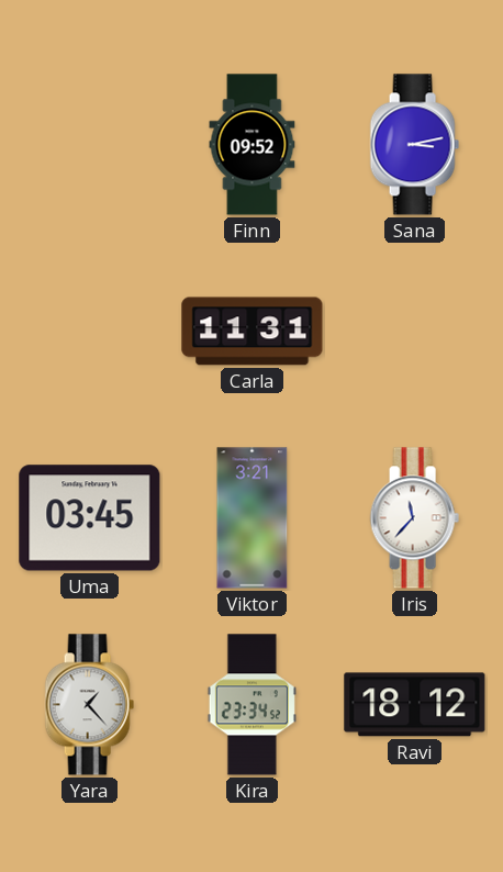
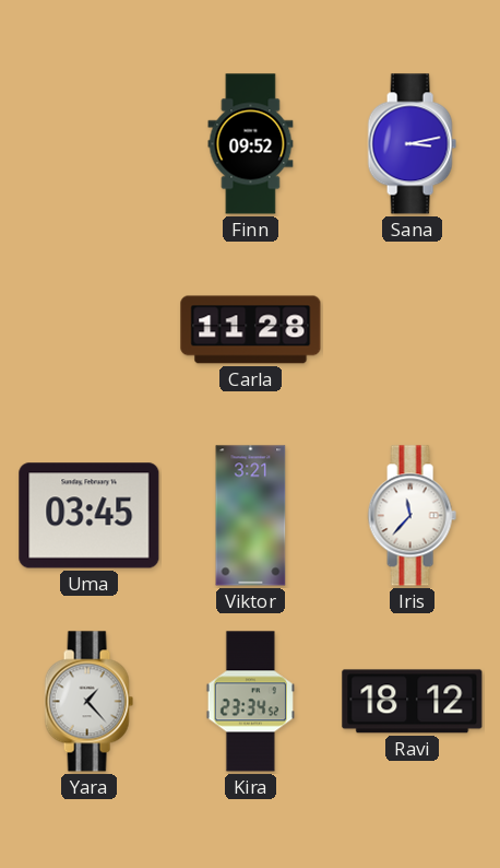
Carla: 11:31 -> 11:28
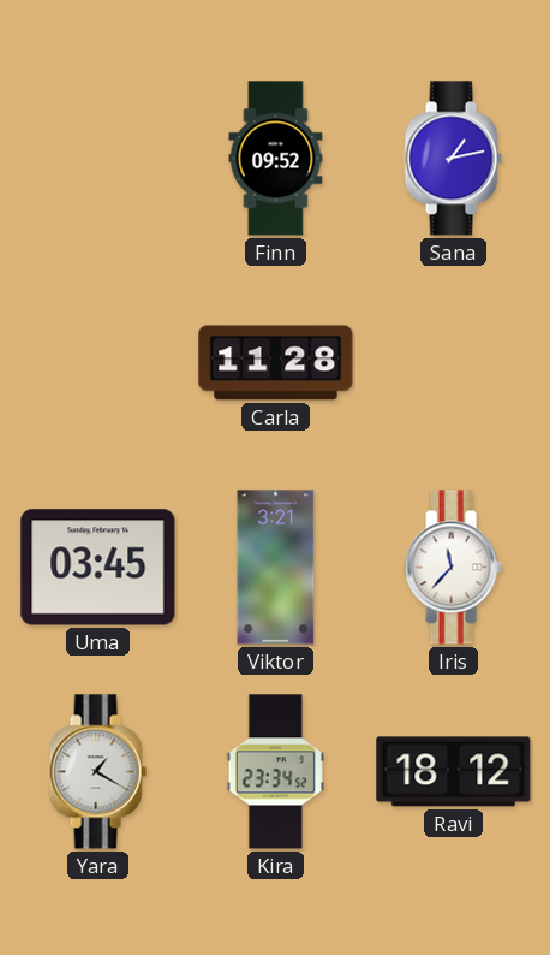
Sana: 3:13 -> 1:13
Yara: 1:23 -> 1:20
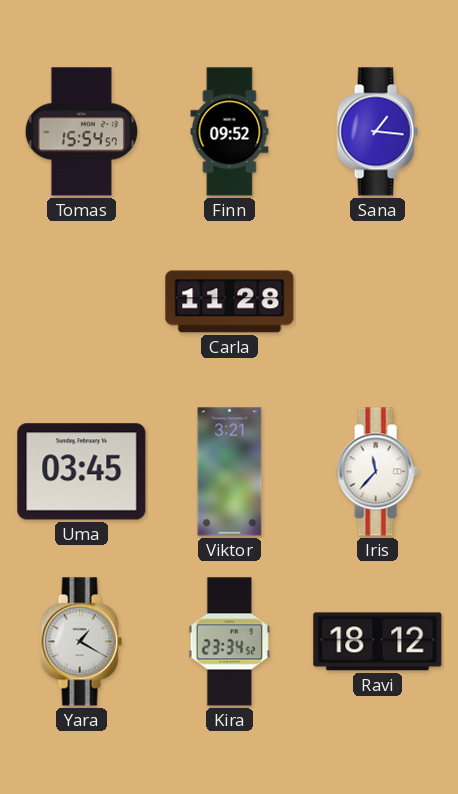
Tomas: none -> 15:54
Sana: 1:13 -> 1:16
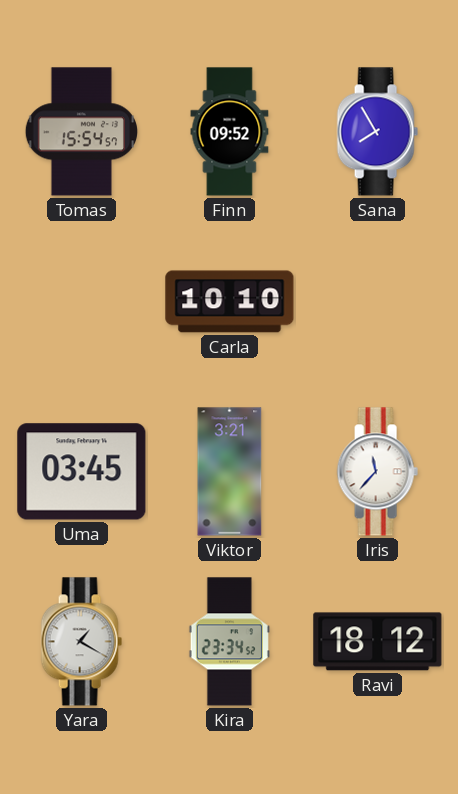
Sana: 1:16 -> 7:55
Carla: 11:28 -> 10:10
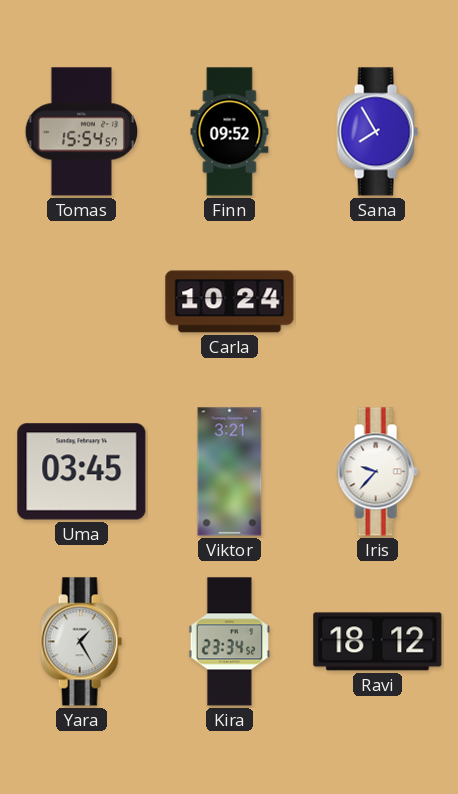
Carla: 10:10 -> 10:24
Iris: 11:37 -> 9:37
Yara: 1:20 -> 1:25
